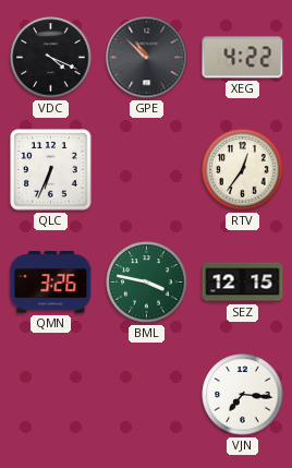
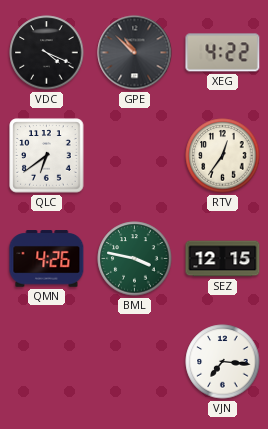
QLC: 6:34 -> 6:39
QMN: 3:26 -> 4:26
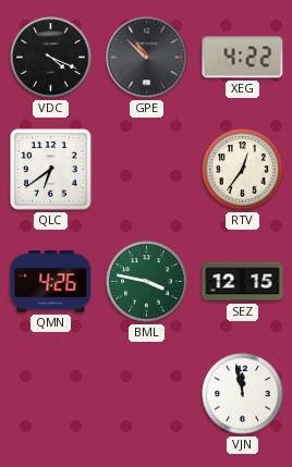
VJN: 7:16 -> 11:58
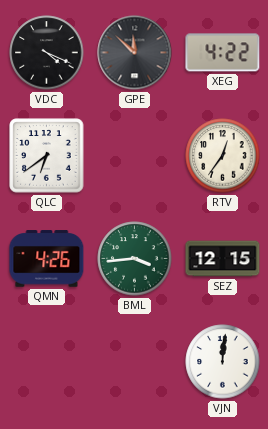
GPE: 10:52 -> 11:52
BML: 3:47 -> 3:44
VJN: 11:58 -> 12:01
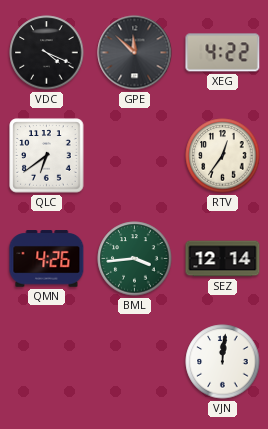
SEZ: 12:15 -> 12:14
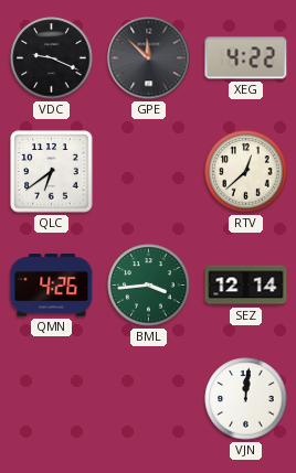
VDC: 4:19 -> 9:19
RTV: 12:36 -> 12:38
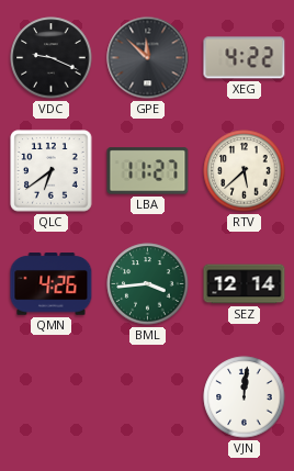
LBA: none -> 11:27
RTV: 12:38 -> 5:38
